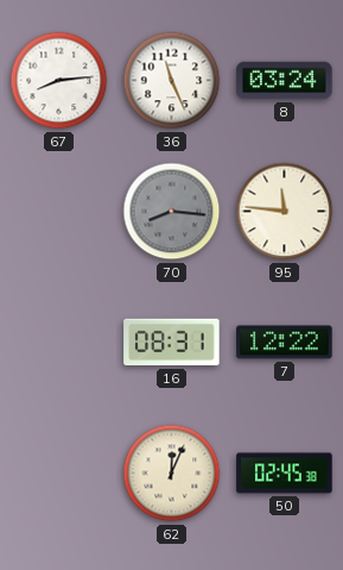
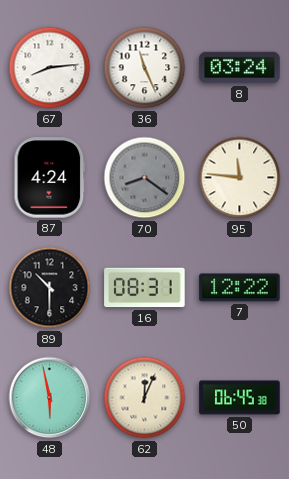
87: none -> 4:24
70: 8:16 -> 8:21
89: none -> 10:30
48: none -> 5:58
50: 02:45 -> 06:45
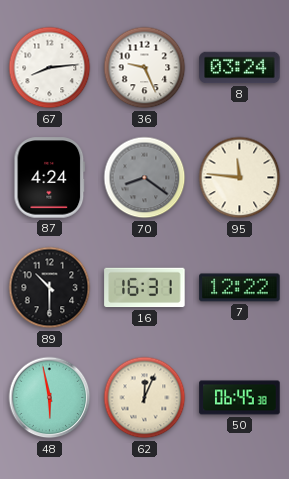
36: 11:26 -> 9:26
16: 08:31 -> 16:31
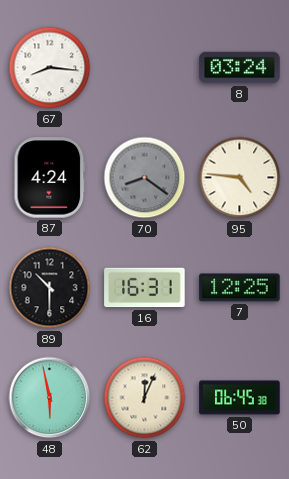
67: 8:14 -> 8:16
36: 9:26 -> none
95: 11:46 -> 4:46
7: 12:22 -> 12:25
